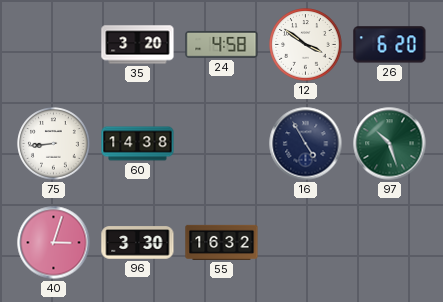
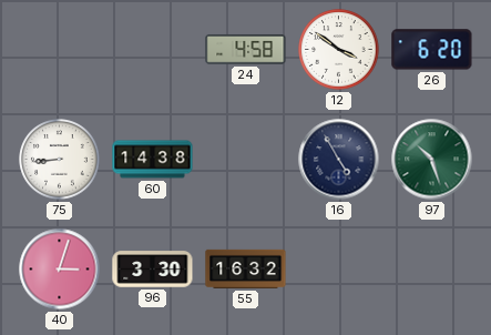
35: 3:20 -> none
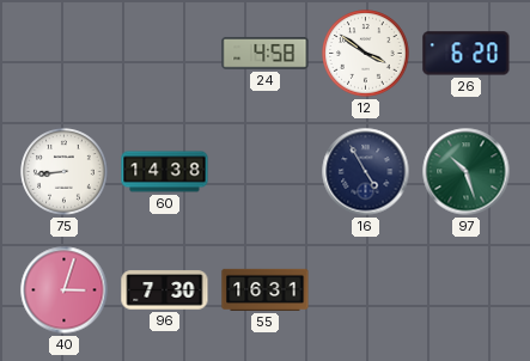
96: 3:30 -> 7:30
55: 16:32 -> 16:31
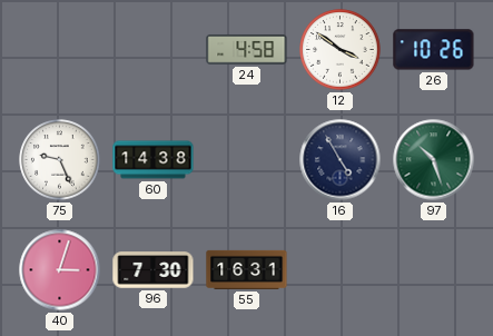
26: 6:20 -> 10:26
75: 8:44 -> 9:26
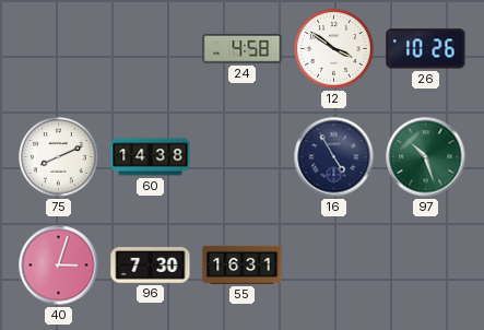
75: 9:26 -> 8:11
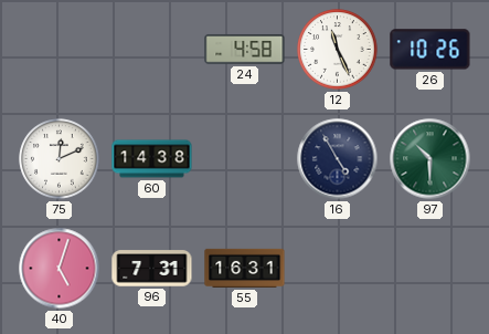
12: 3:51 -> 11:26
75: 8:11 -> 12:11
97: 10:27 -> 10:30
40: 3:03 -> 5:03
96: 7:30 -> 7:31
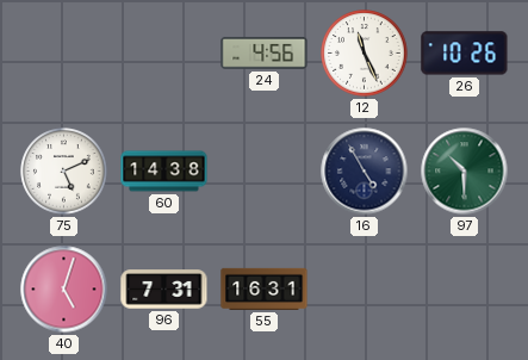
24: 4:58 -> 4:56
75: 12:11 -> 5:11
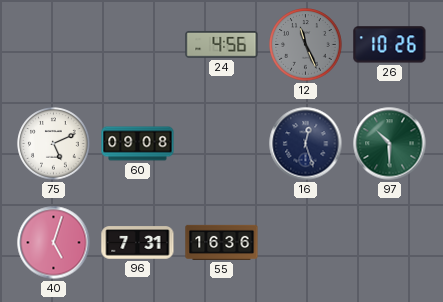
12 dial: white -> grey
60: 14:38 -> 09:08
16: 4:55 -> 12:27
55: 16:31 -> 16:36
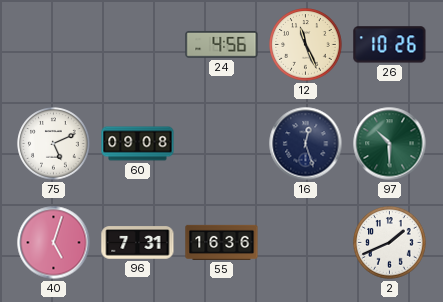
12 dial: grey -> cream
2: none -> 1:41
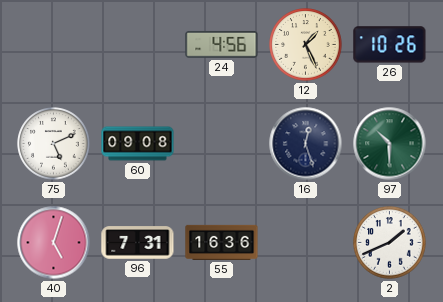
12: 11:26 -> 1:26
